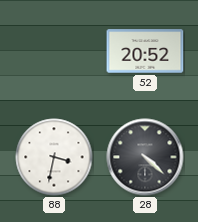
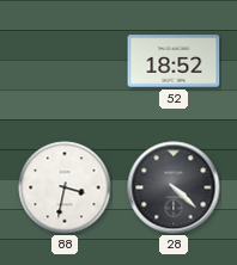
52: 20:52 -> 18:52
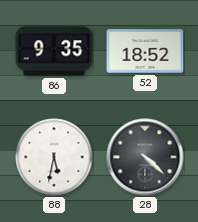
86: none -> 9:35
88: 3:32 -> 5:32
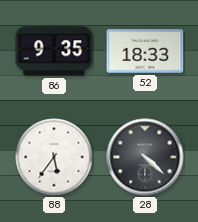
52: 18:52 -> 18:33
88: 5:32 -> 5:36
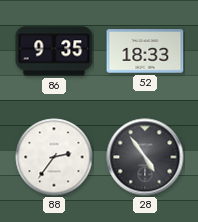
88: 5:36 -> 2:36
28: 4:22 -> 4:54
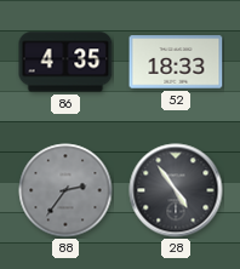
86: 9:35 -> 4:35
88 dial: white -> grey
